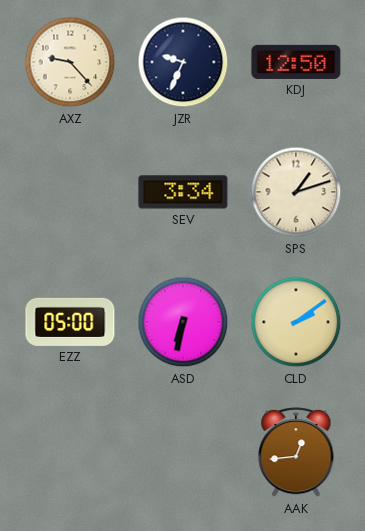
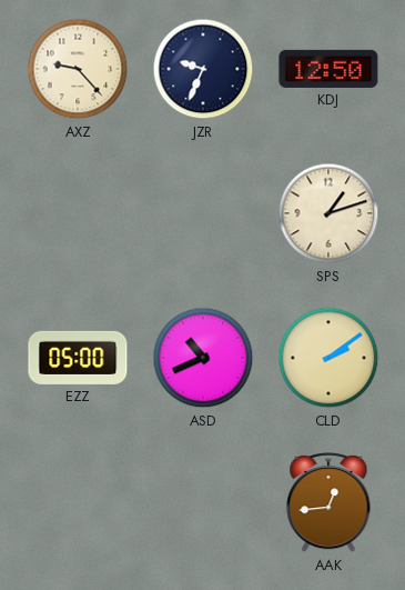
SEV: 3:34 -> none
ASD: 6:32 -> 10:41
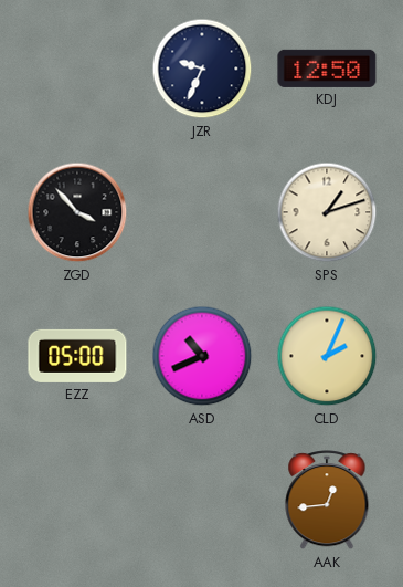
AXZ: 9:23 -> none
ZGD: none -> 3:53
CLD: 2:09 -> 2:04
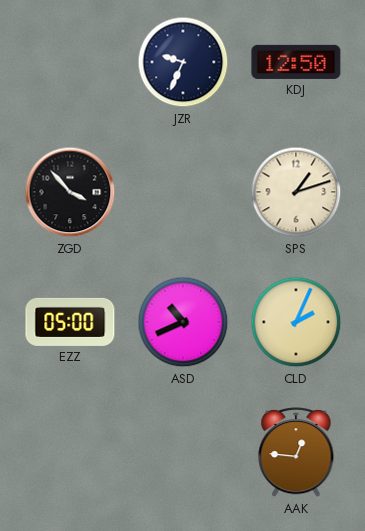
AAK: 12:44 -> 12:46
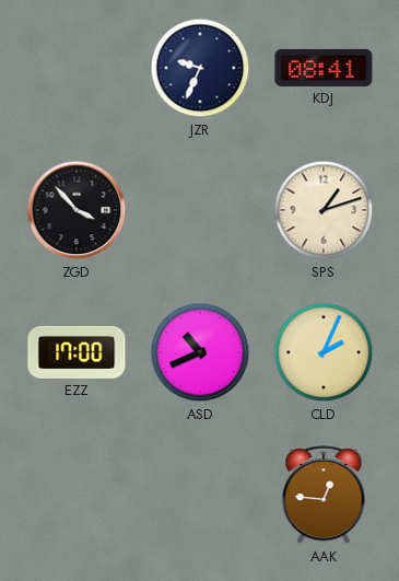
KDJ: 12:50 -> 08:41
EZZ: 05:00 -> 17:00
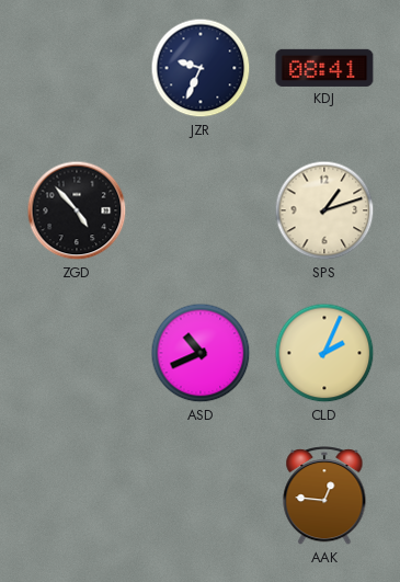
ZGD: 3:53 -> 4:53
EZZ: 17:00 -> none
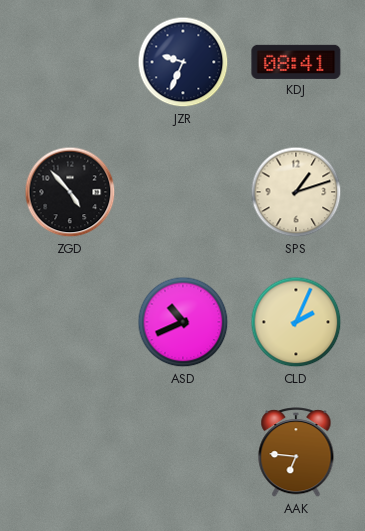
AAK: 12:46 -> 6:46
